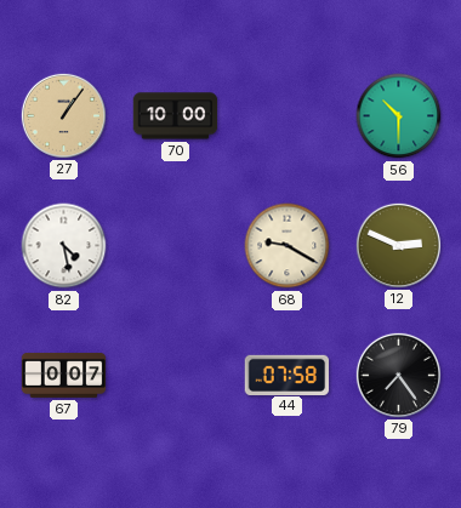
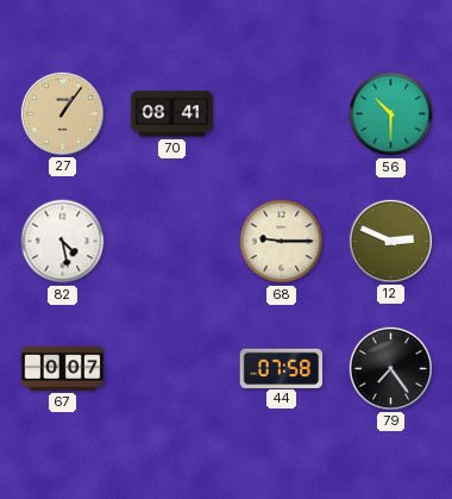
70: 10:00 -> 08:41
68: 9:20 -> 9:15
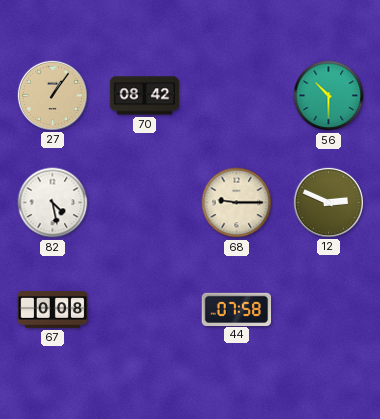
70: 08:41 -> 08:42
67: 0:07 -> 0:08
79: 7:24 -> none
